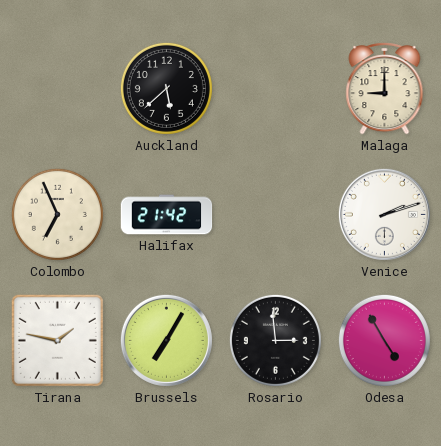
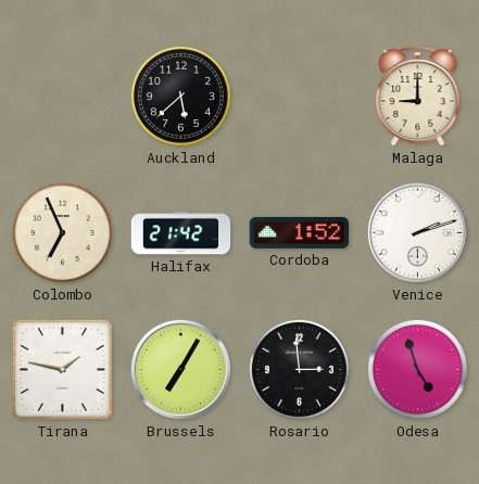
Cordoba: none -> 1:52
Odesa: 4:55 -> 4:57
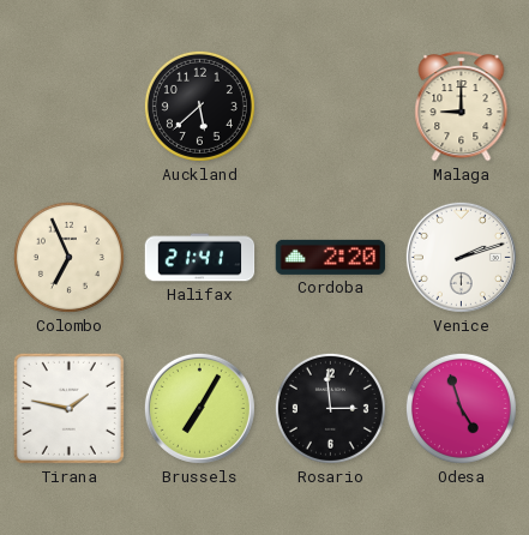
Halifax: 21:42 -> 21:41
Cordoba: 1:52 -> 2:20
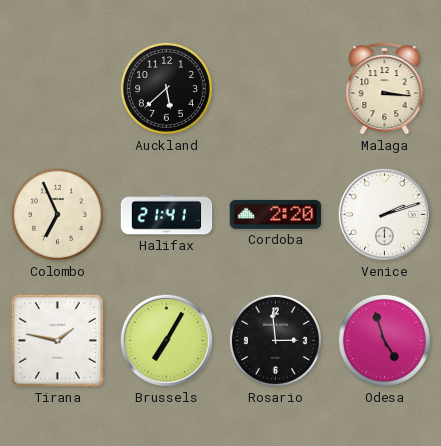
Malaga: 9:00 -> 3:16
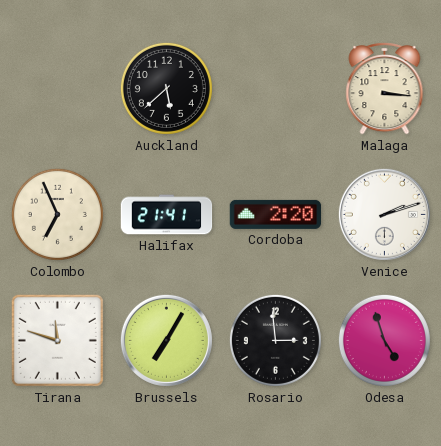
Tirana: 1:47 -> 11:48
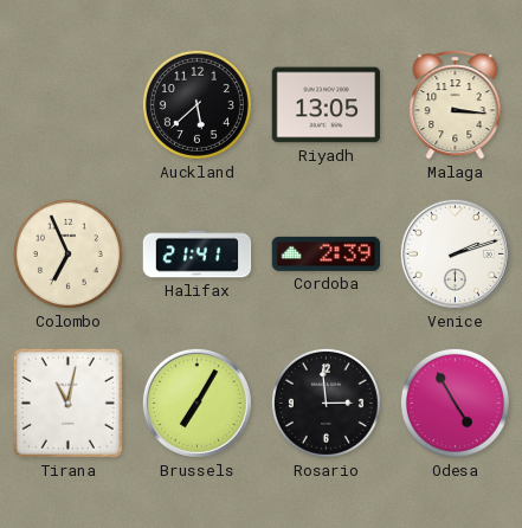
Riyadh: none -> 13:05
Cordoba: 2:20 -> 2:39
Tirana: 11:48 -> 11:02
Odesa: 4:57 -> 4:55
